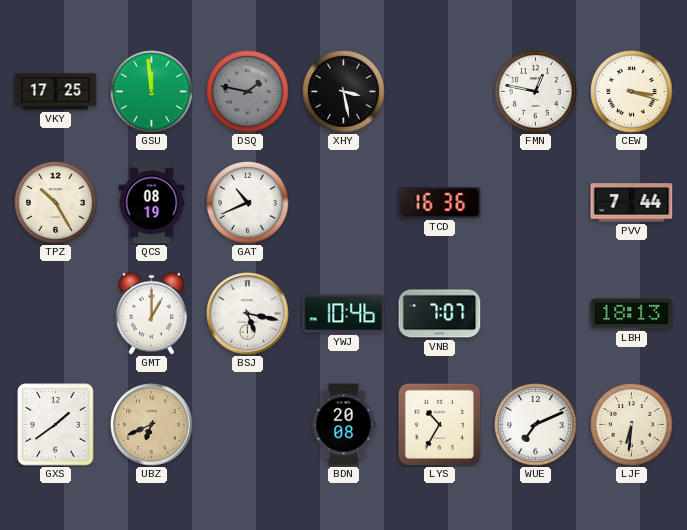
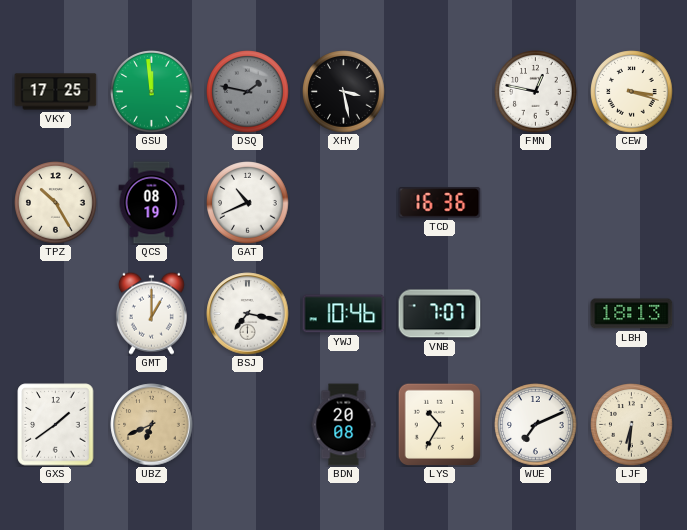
PVV: 7:44 -> none
BSJ: 5:17 -> 7:17
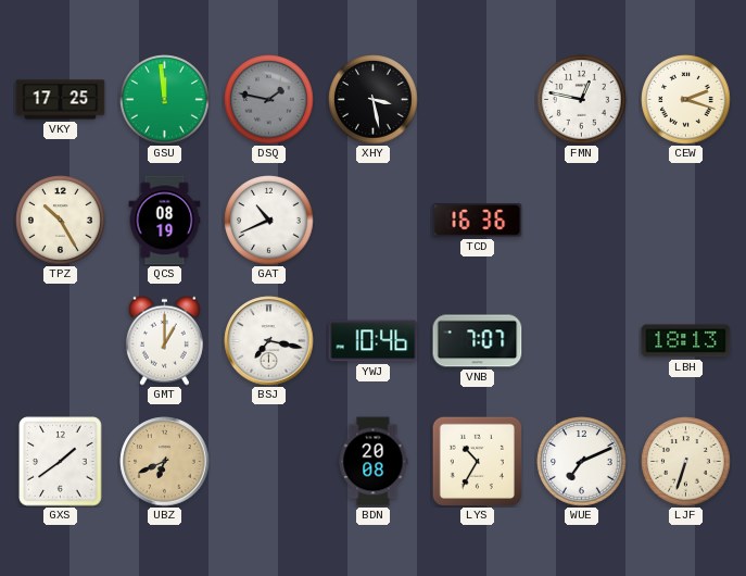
CEW: 3:18 -> 2:18
LJF: 6:31 -> 6:33
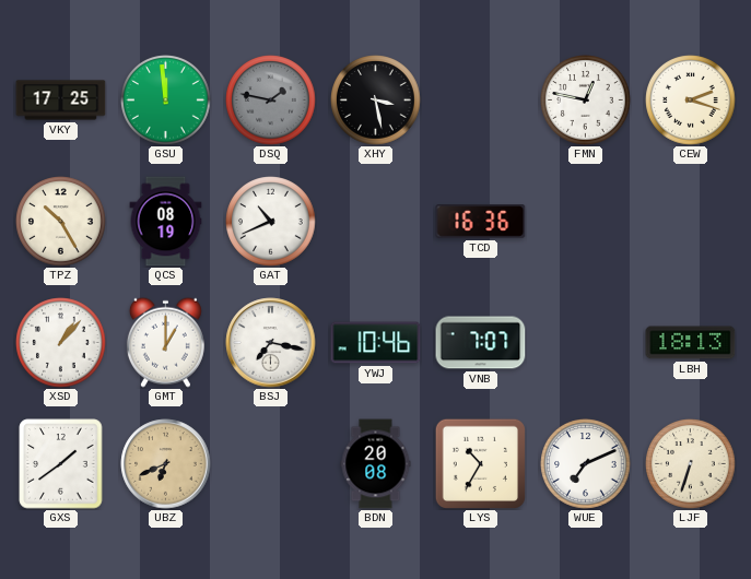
XSD: none -> 1:07
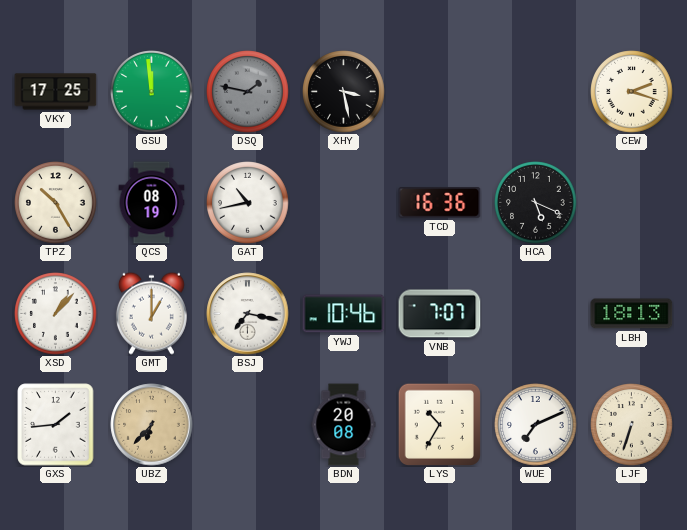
FMN: 12:47 -> none
GAT: 10:41 -> 10:43
HCA: none -> 5:19
GXS: 1:39 -> 1:44
UBZ: 6:41 -> 6:37
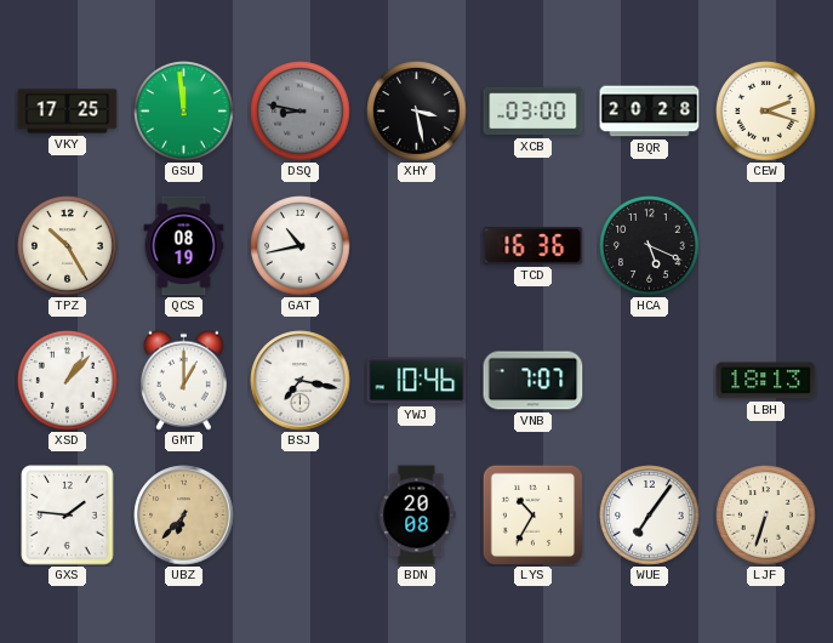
DSQ: 1:47 -> 8:47
XCB: none -> 03:00
BQR: none -> 20:28
GXS: 1:44 -> 1:46
WUE: 7:11 -> 7:06
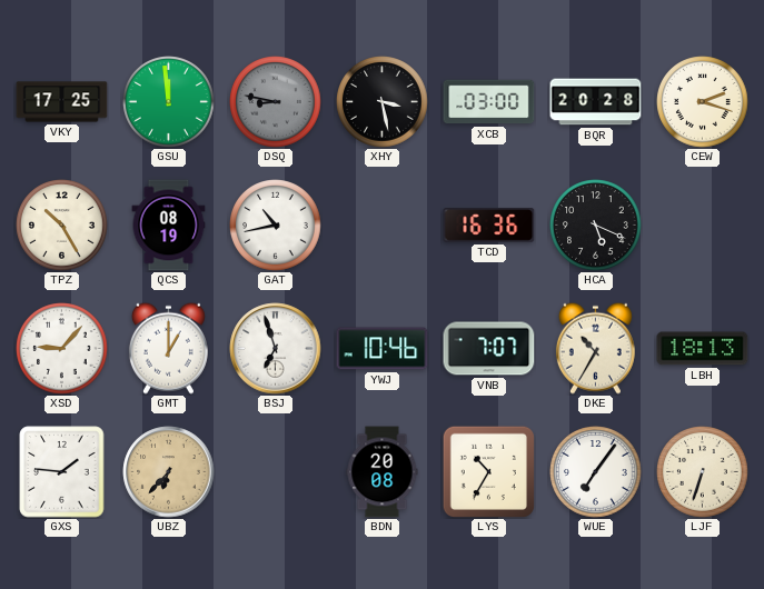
XSD: 1:07 -> 9:07
BSJ: 7:17 -> 6:57
DKE: none -> 10:35
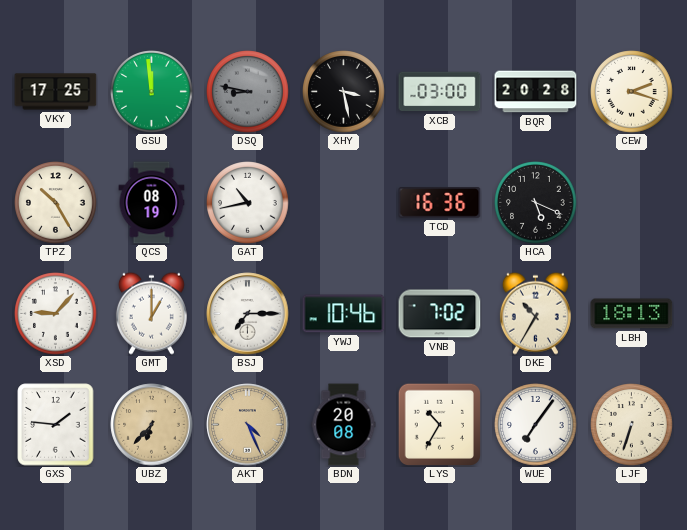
BSJ: 6:57 -> 7:15
VNB: 7:07 -> 7:02
AKT: none -> 4:26
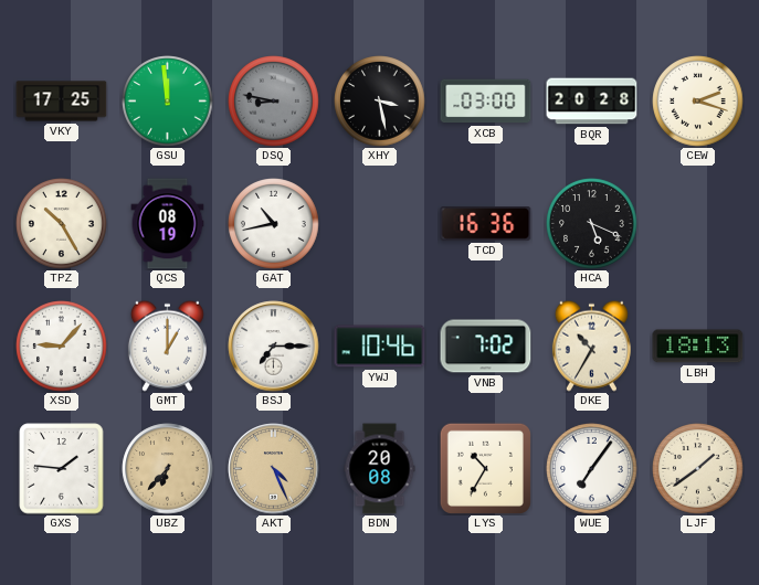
LJF: 6:33 -> 1:39
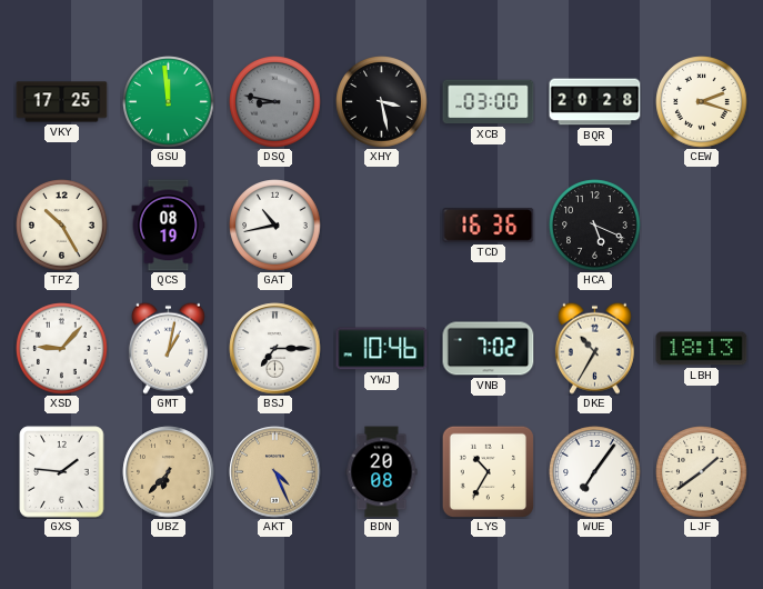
GMT: 1:00 -> 1:02
